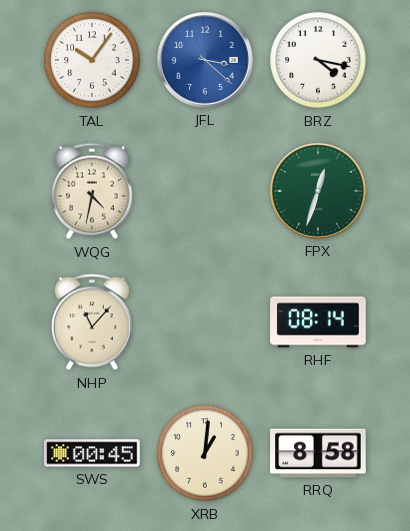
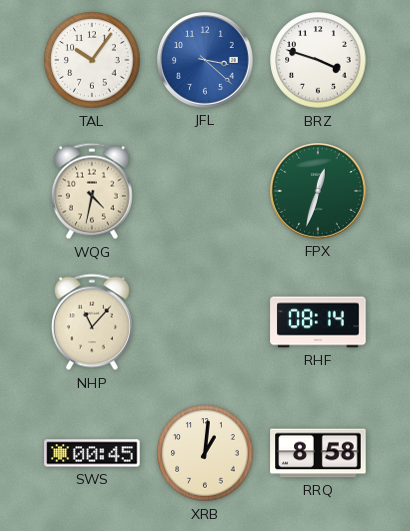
BRZ: 4:17 -> 3:48
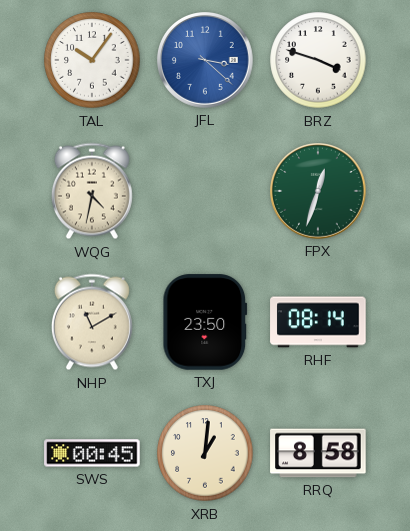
NHP: 11:07 -> 11:10
TXJ: none -> 23:50
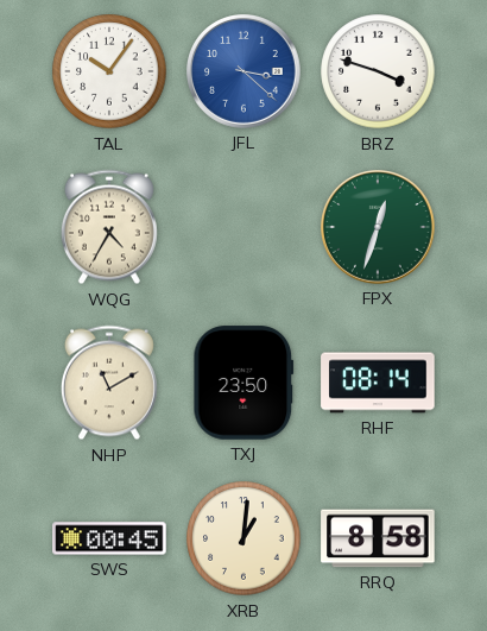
WQG: 4:32 -> 4:35
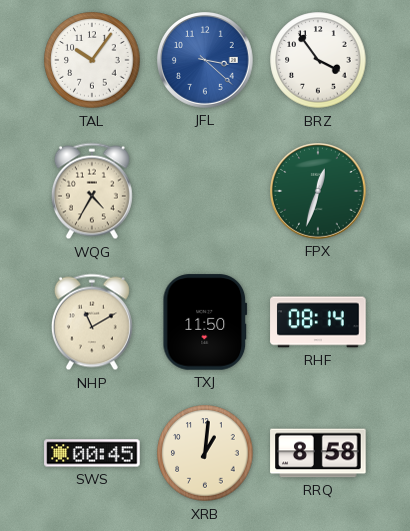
BRZ: 3:48 -> 3:54
TXJ: 23:50 -> 11:50
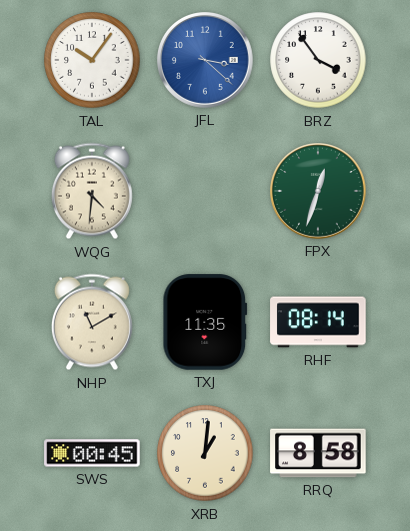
WQG: 4:35 -> 4:31
TXJ: 11:50 -> 11:35
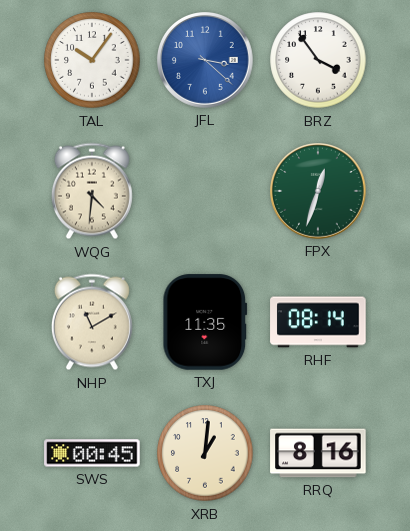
RRQ: 8:58 -> 8:16
